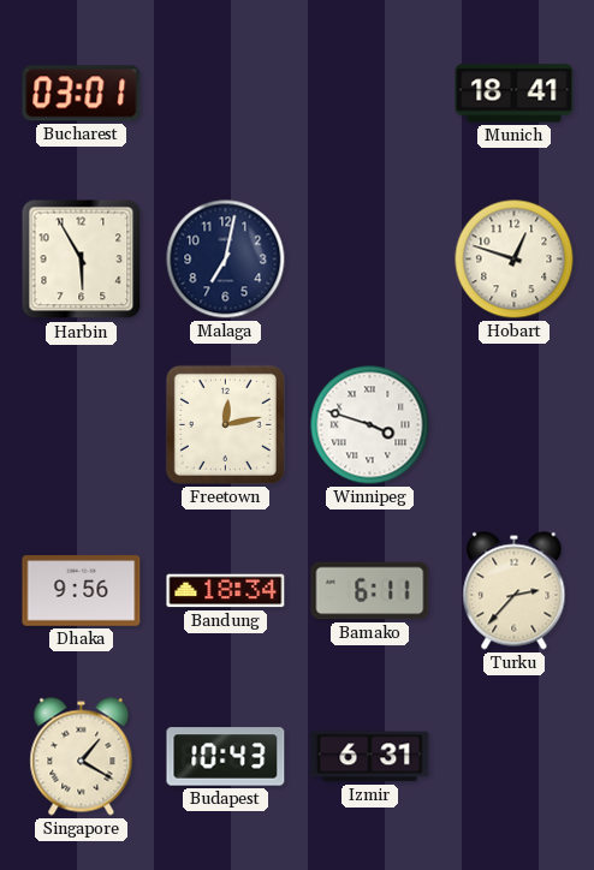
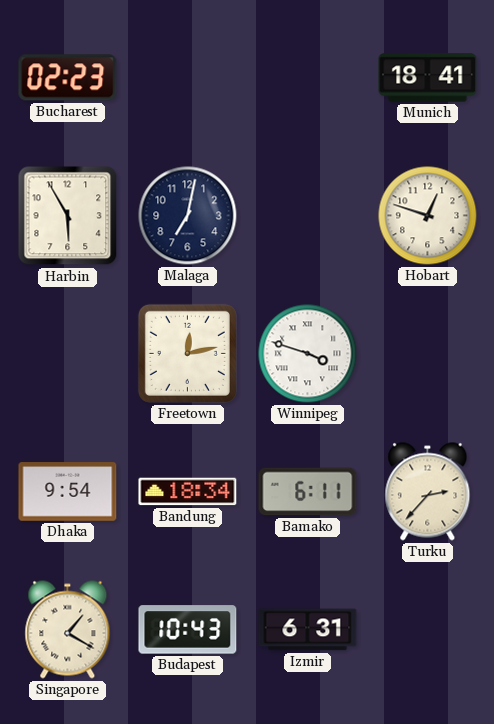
Bucharest: 03:01 -> 02:23
Dhaka: 9:56 -> 9:54
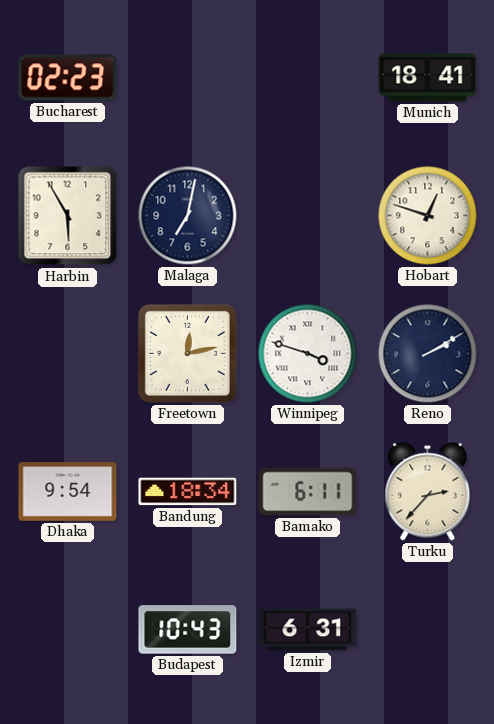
Reno: none -> 2:10
Singapore: 1:20 -> none
